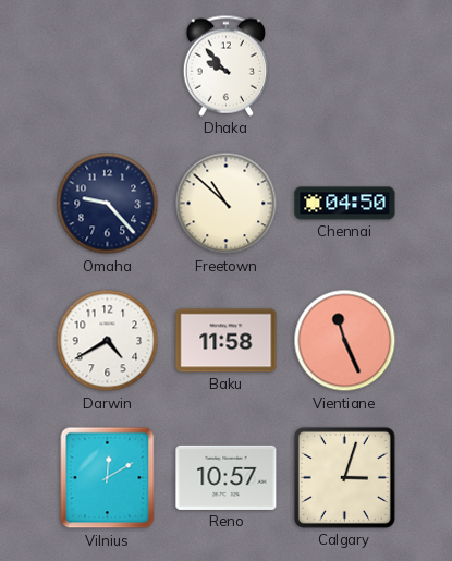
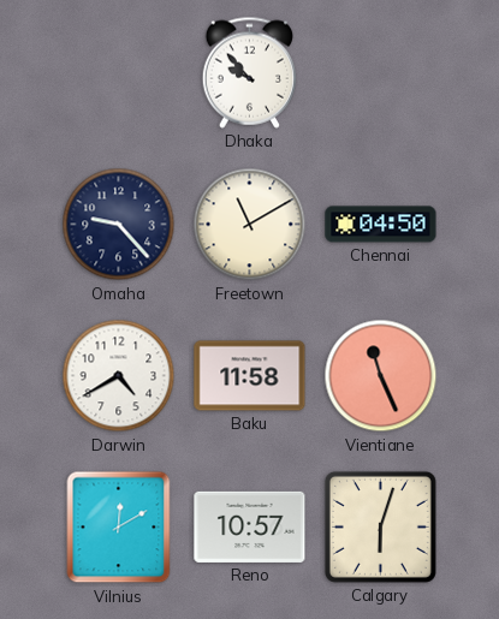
Freetown: 10:52 -> 11:10
Calgary: 3:03 -> 6:03
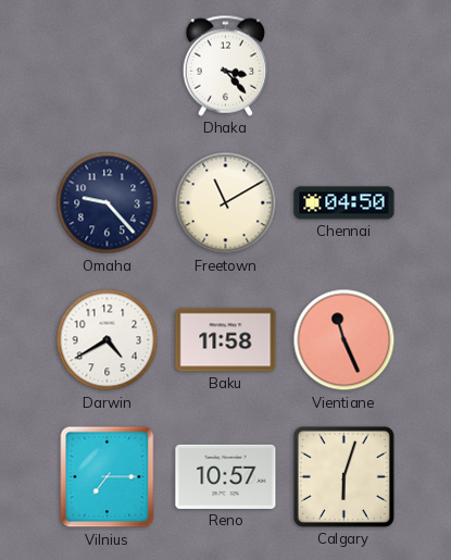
Dhaka: 9:53 -> 3:23
Vilnius: 12:10 -> 7:15
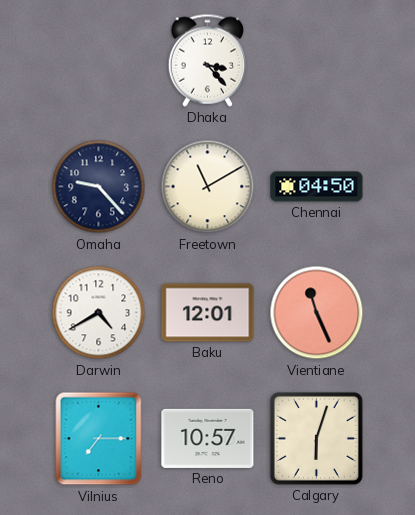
Baku: 11:58 -> 12:01
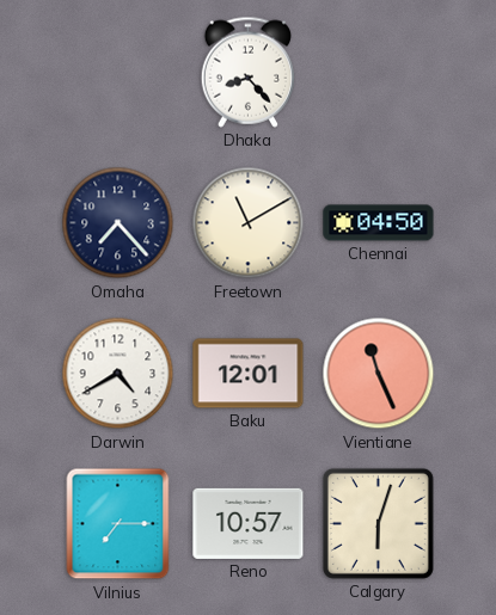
Dhaka: 3:23 -> 8:23
Omaha: 9:23 -> 7:23
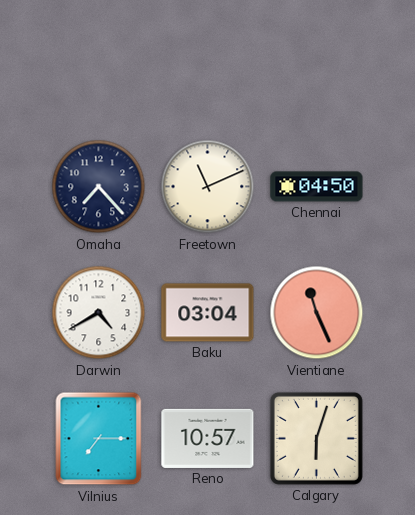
Dhaka: 8:23 -> none
Freetown: 11:10 -> 11:11
Baku: 12:01 -> 03:04
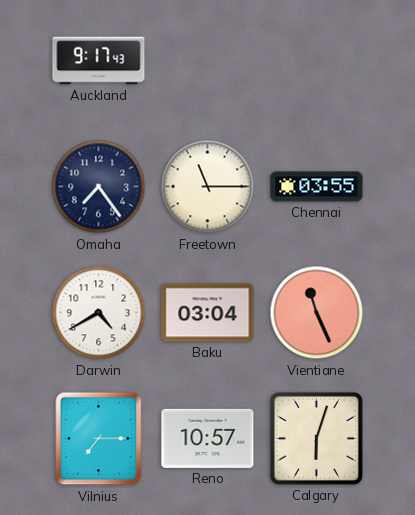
Auckland: none -> 9:17
Omaha: 7:23 -> 7:24
Freetown: 11:11 -> 11:15
Chennai: 04:50 -> 03:55
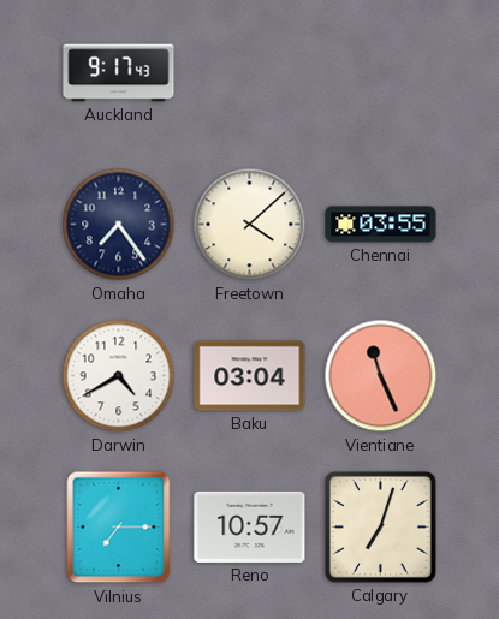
Freetown: 11:15 -> 4:08
Calgary: 6:03 -> 7:03
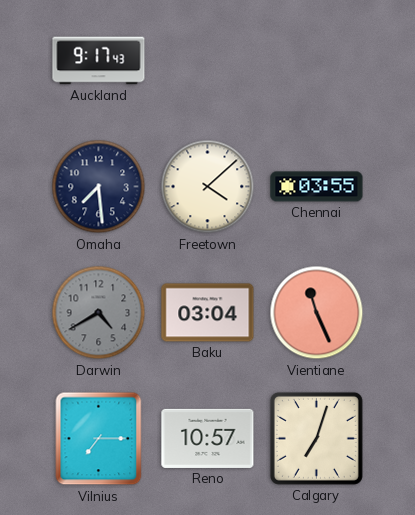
Omaha: 7:24 -> 7:29
Darwin dial: white -> grey
